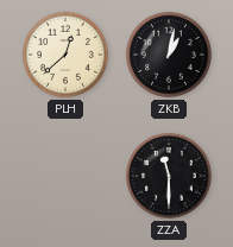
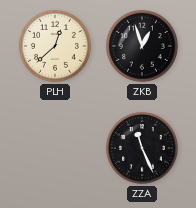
ZKB: 1:02 -> 12:57
ZZA: 11:30 -> 11:26
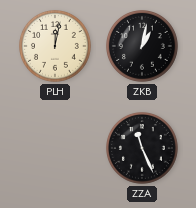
PLH: 12:38 -> 12:02
ZKB: 12:57 -> 1:02
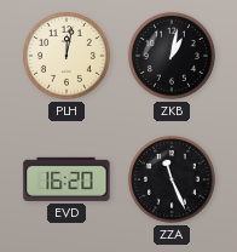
EVD: none -> 16:20
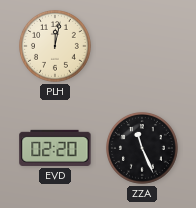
ZKB: 1:02 -> none
EVD: 16:20 -> 02:20
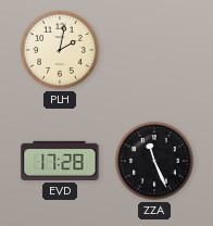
PLH: 12:02 -> 2:02
EVD: 02:20 -> 17:28
